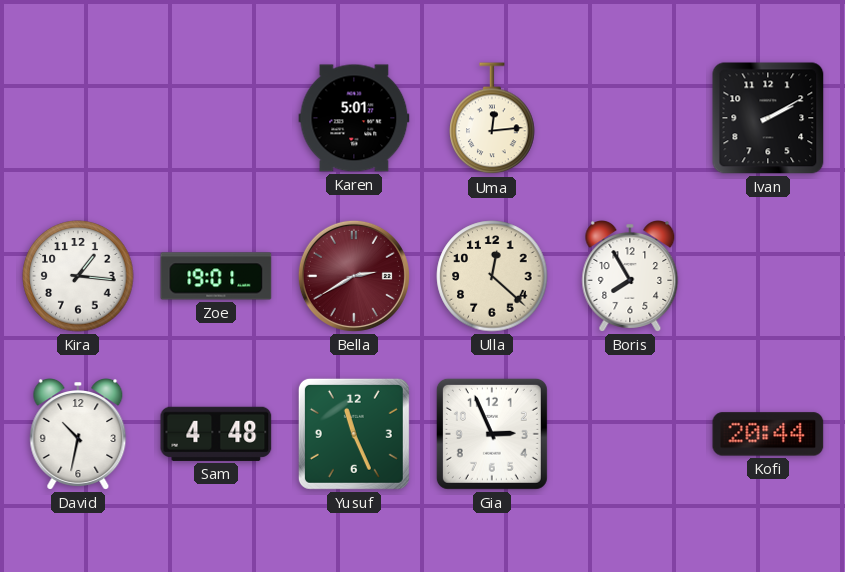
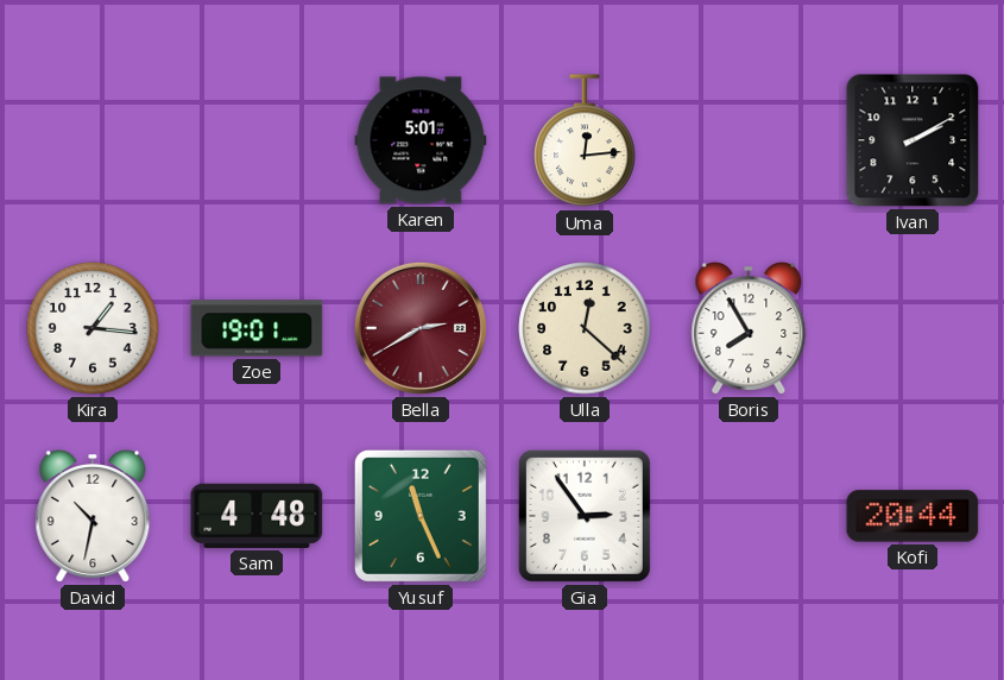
Gia: 2:56 -> 2:54
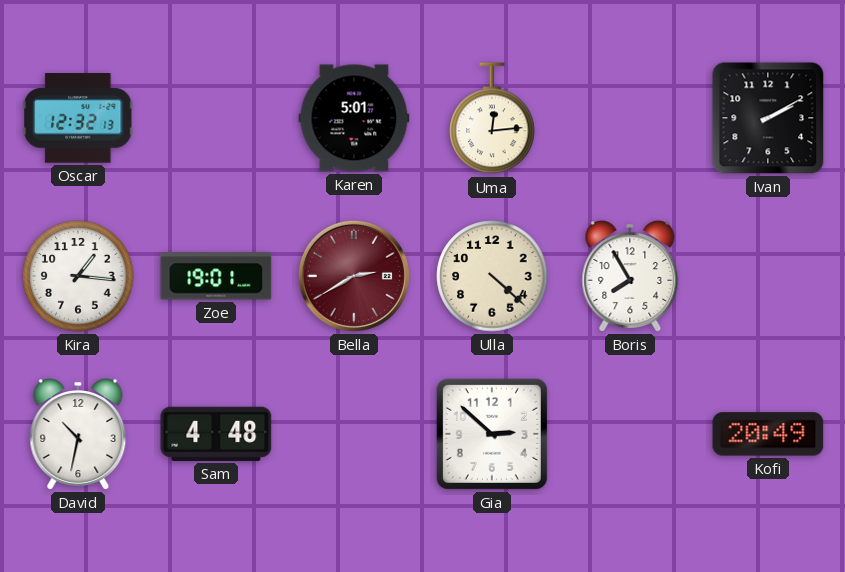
Oscar: none -> 12:32
Ulla: 12:22 -> 4:22
Yusuf: 11:26 -> none
Gia: 2:54 -> 2:52
Kofi: 20:44 -> 20:49
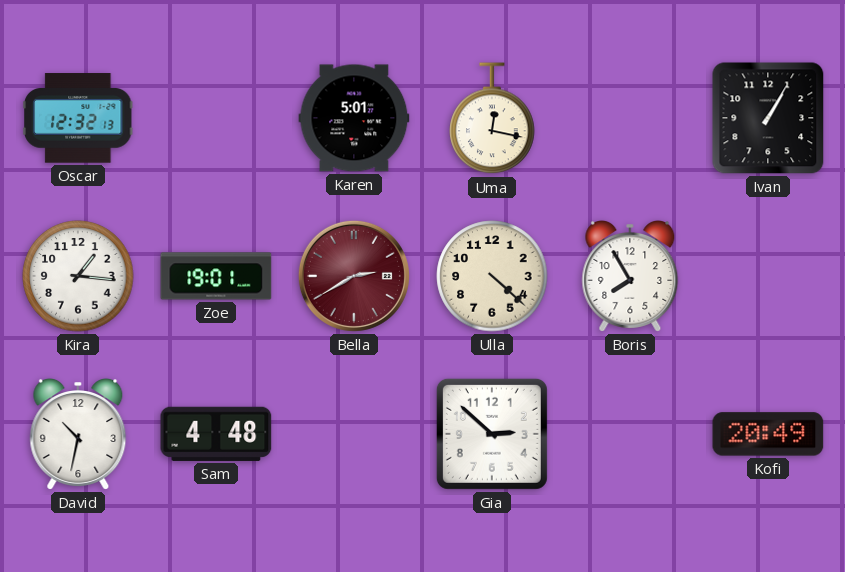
Uma: 12:14 -> 12:17
Ivan: 2:10 -> 1:05
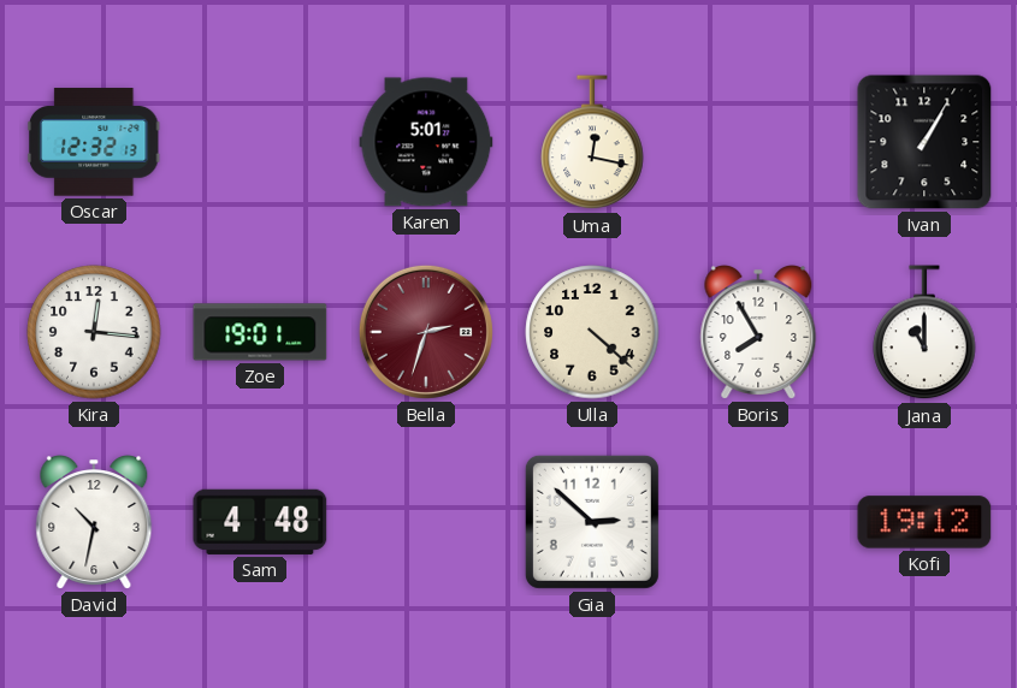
Kira: 1:16 -> 12:16
Bella: 2:40 -> 2:33
Jana: none -> 11:00
Kofi: 20:49 -> 19:12
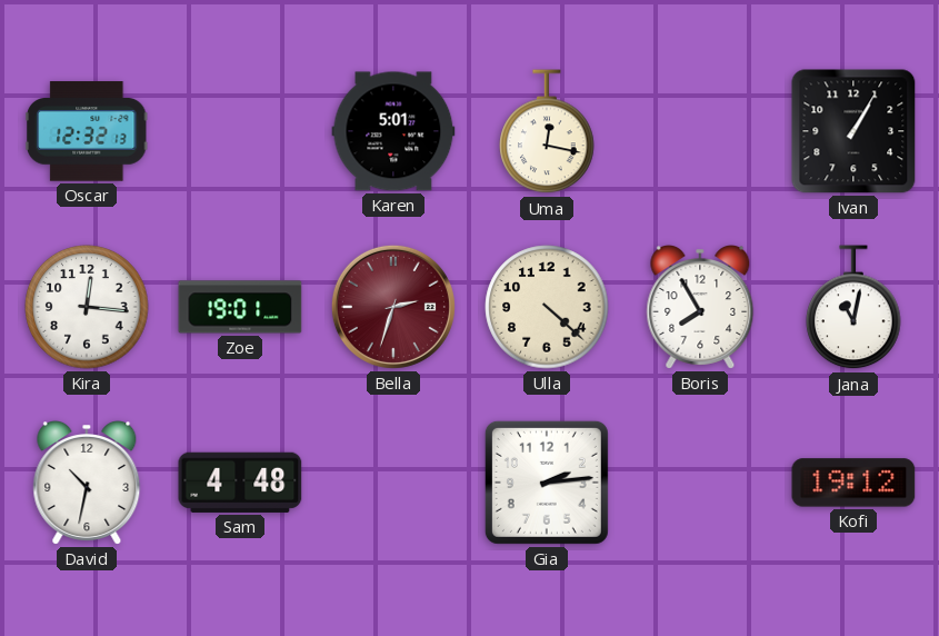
Jana: 11:00 -> 11:02
Gia: 2:52 -> 2:14
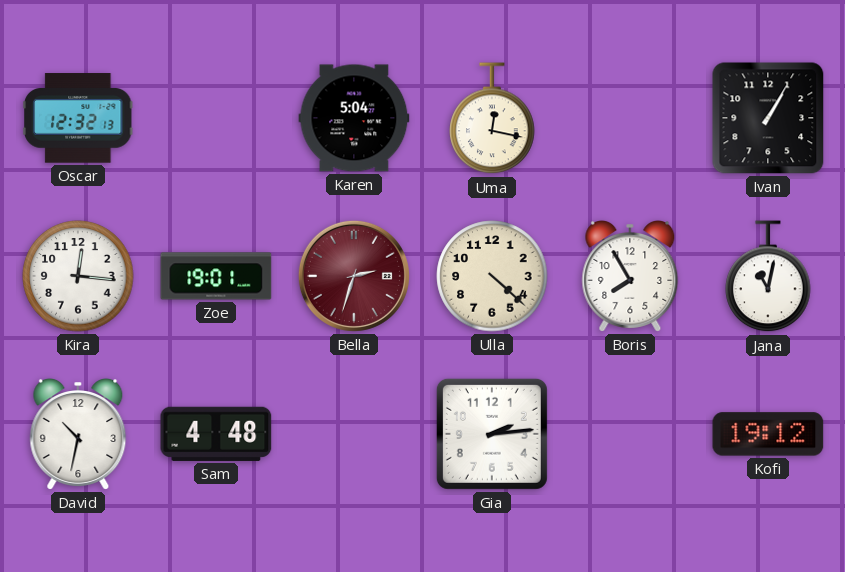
Karen: 5:01 -> 5:04
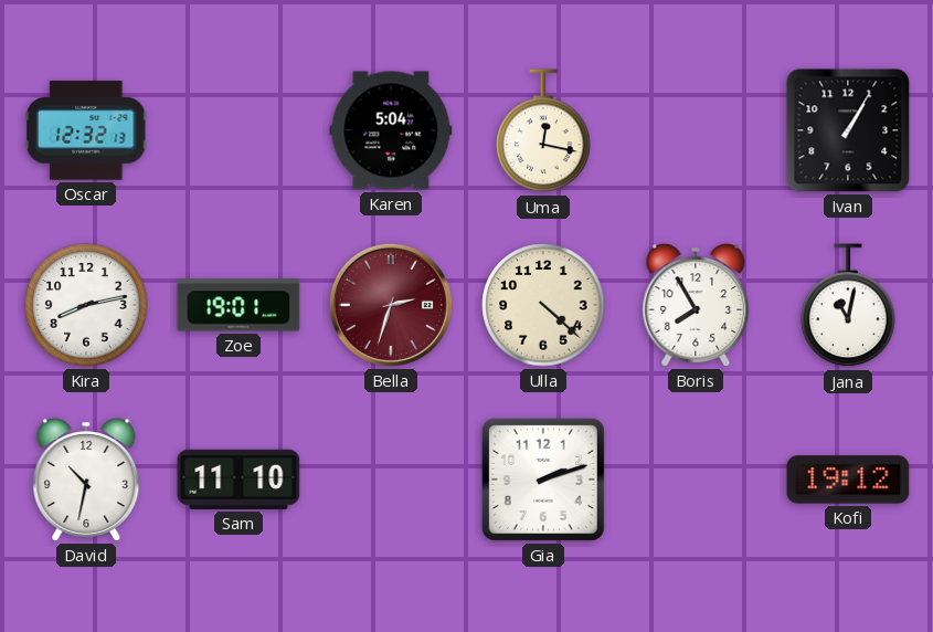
Kira: 12:16 -> 8:13
Sam: 4:48 -> 11:10
Gia: 2:14 -> 2:12
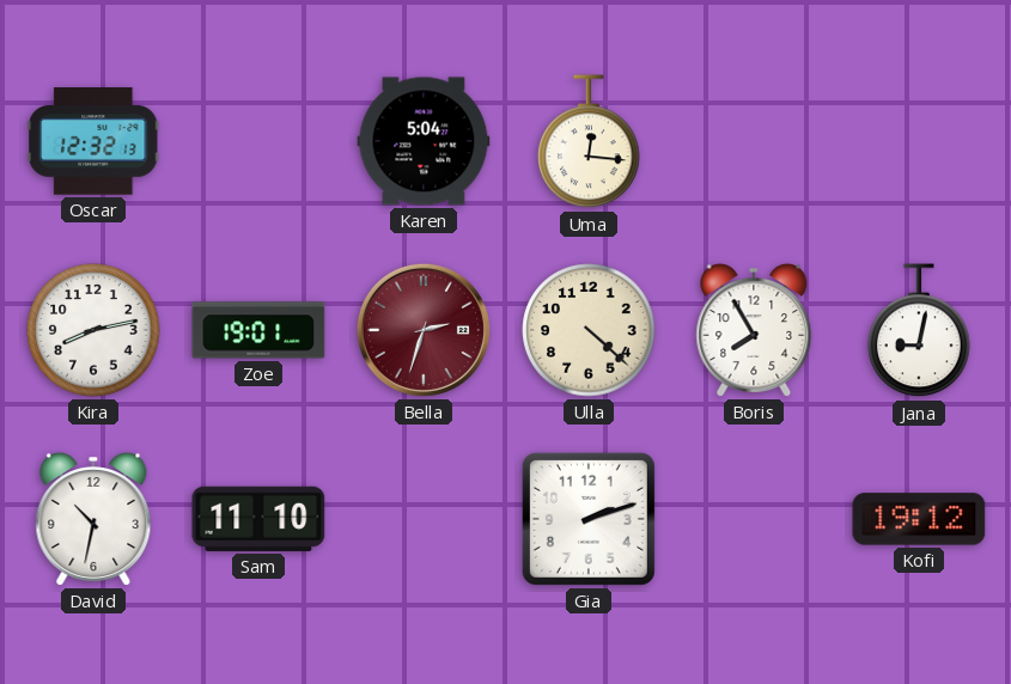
Uma: 12:17 -> 12:16
Ivan: 1:05 -> none
Jana: 11:02 -> 9:02
